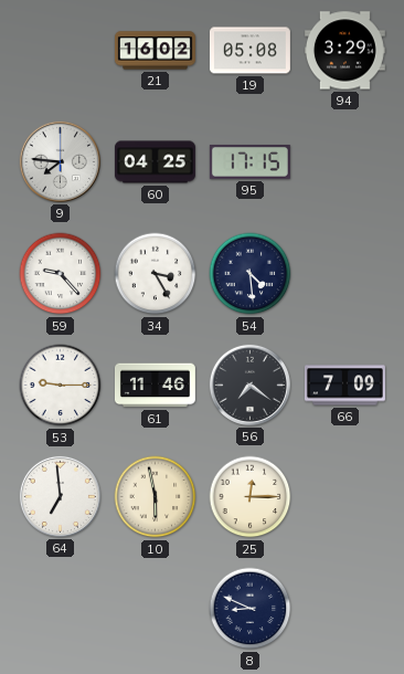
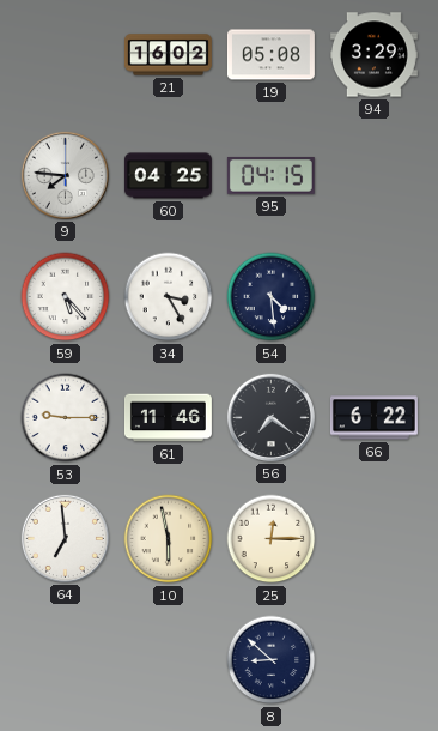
95: 17:15 -> 04:15
59: 9:23 -> 5:23
66: 7:09 -> 6:22
8: 8:49 -> 8:52
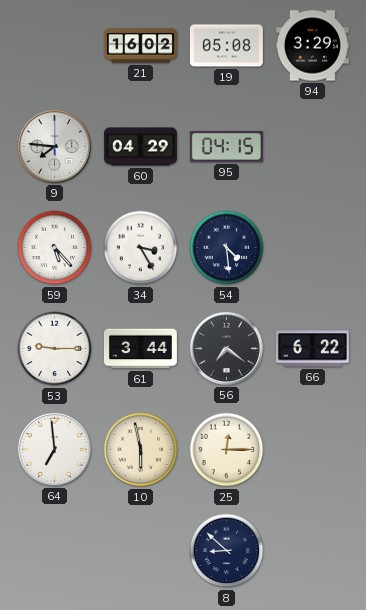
60: 04:25 -> 04:29
61: 11:46 -> 3:44
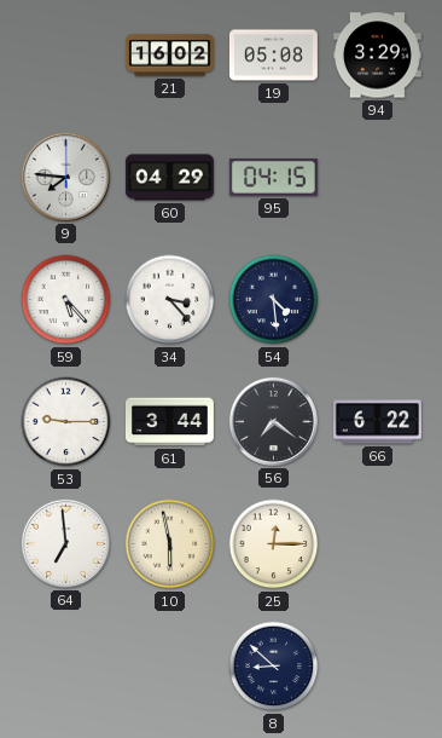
34: 3:25 -> 3:23
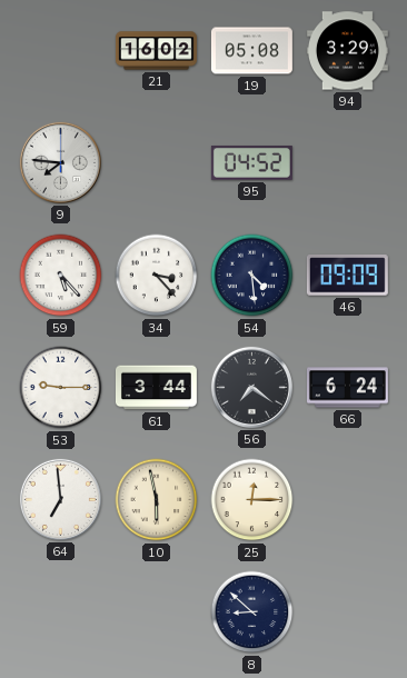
60: 04:29 -> none
95: 04:15 -> 04:52
46: none -> 09:09
66: 6:22 -> 6:24
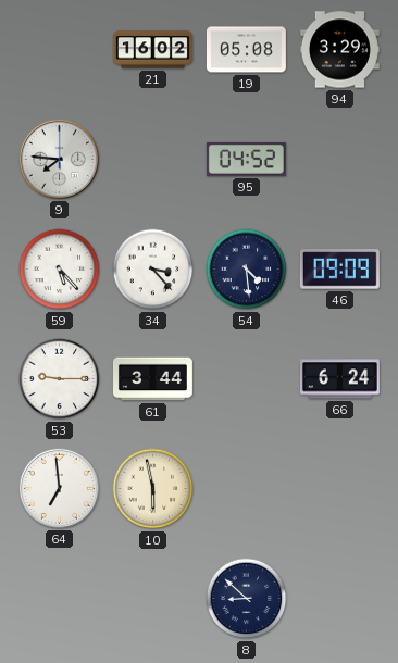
56: 7:21 -> none
25: 12:15 -> none
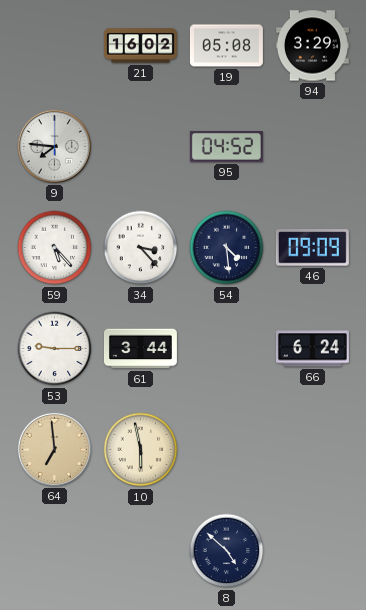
64 dial: white -> champagne
8: 8:52 -> 4:52
